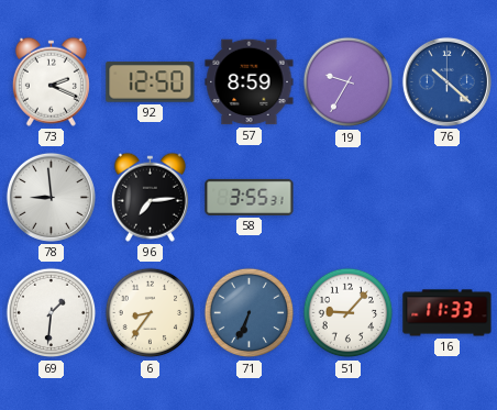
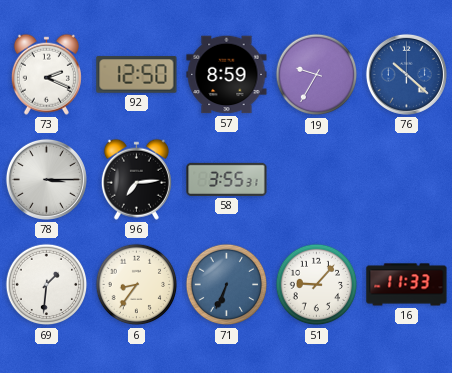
78: 8:59 -> 3:15
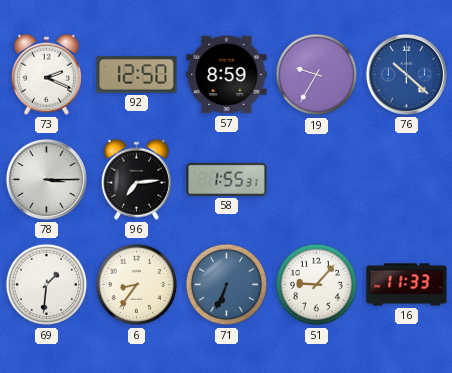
58: 3:55 -> 1:55
